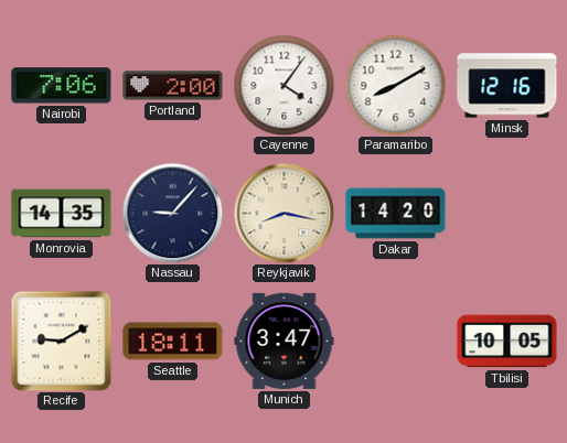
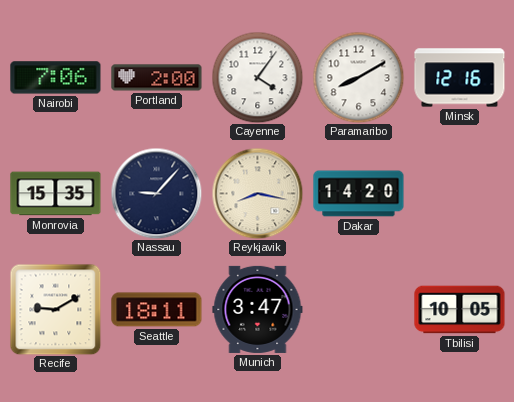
Monrovia: 14:35 -> 15:35
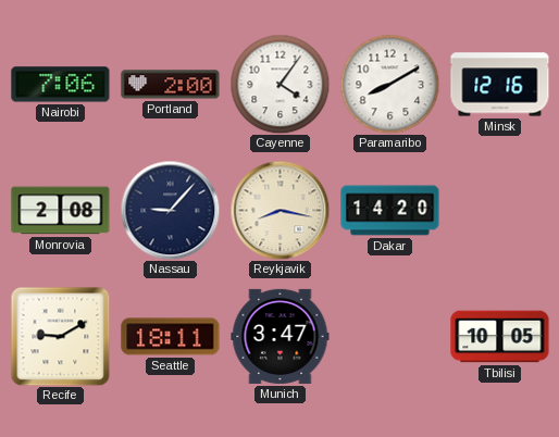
Monrovia: 15:35 -> 2:08
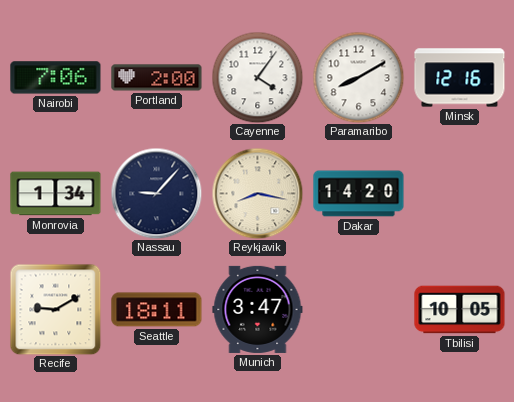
Monrovia: 2:08 -> 1:34
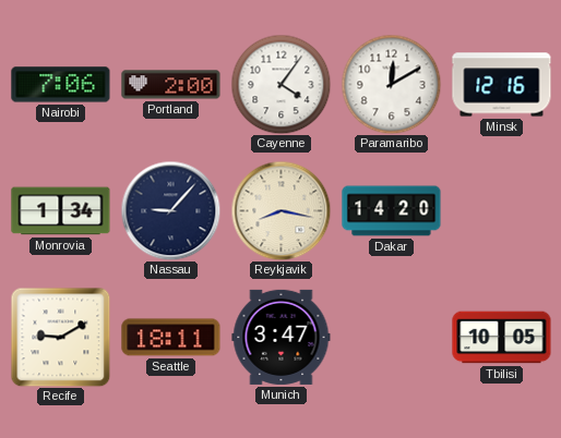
Paramaribo: 8:10 -> 12:10
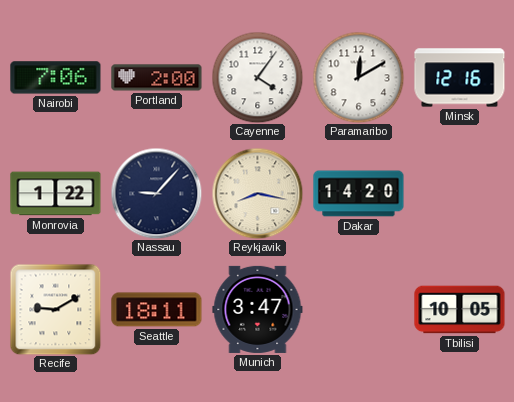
Monrovia: 1:34 -> 1:22
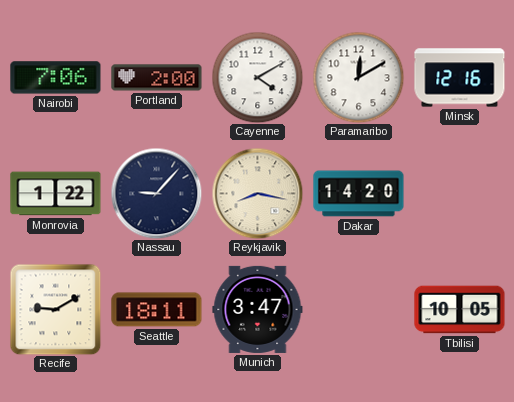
Cayenne: 4:06 -> 4:10
